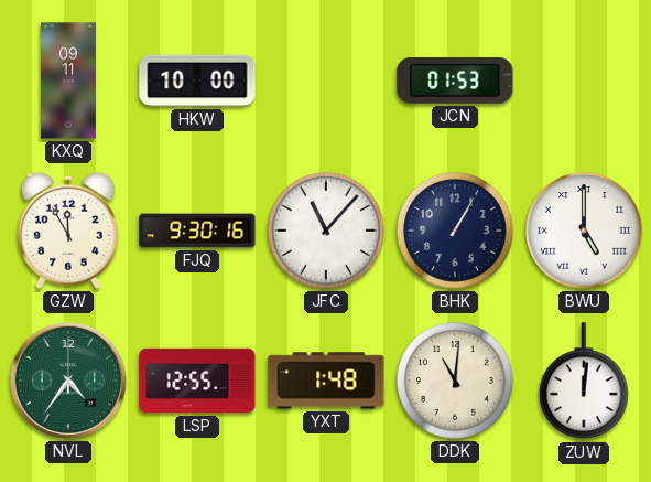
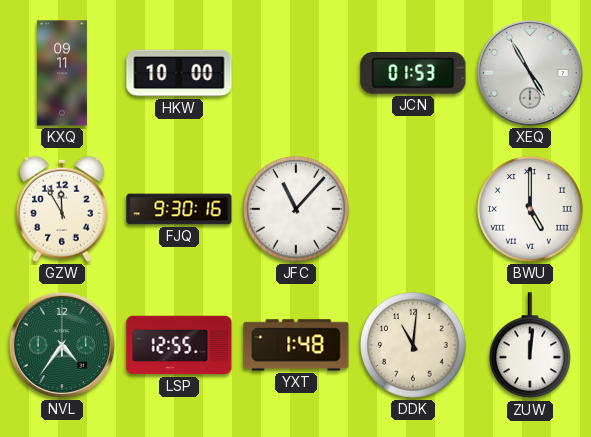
XEQ: none -> 4:55
BHK: 1:05 -> none
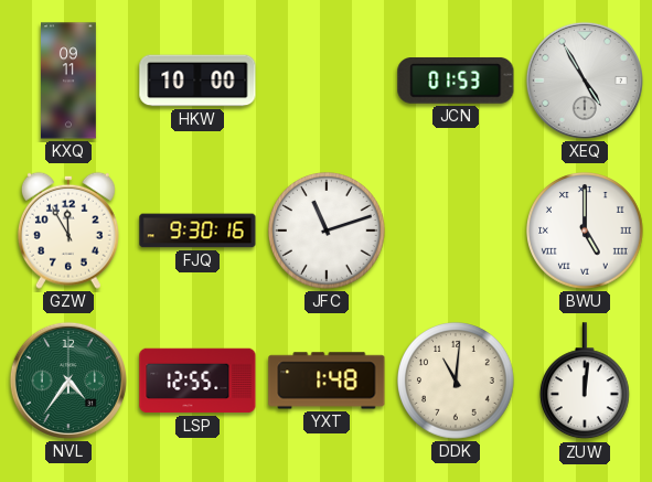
JFC: 11:07 -> 11:12
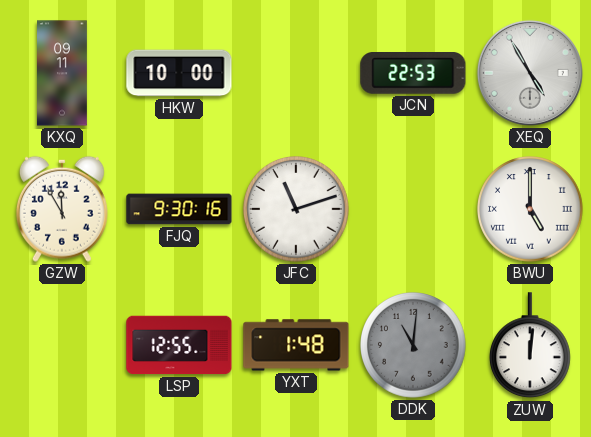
JCN: 01:53 -> 22:53
NVL: 4:36 -> none
DDK dial: cream -> grey
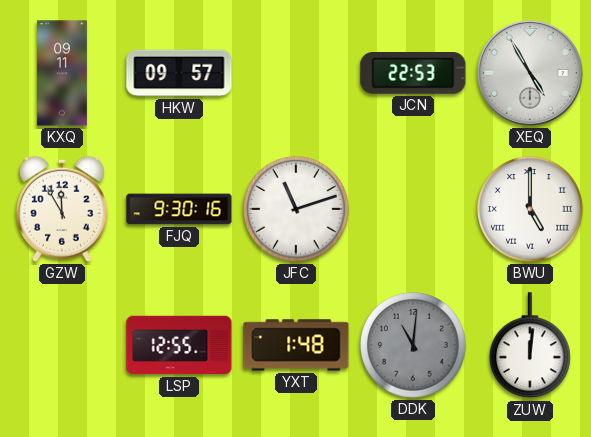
HKW: 10:00 -> 09:57
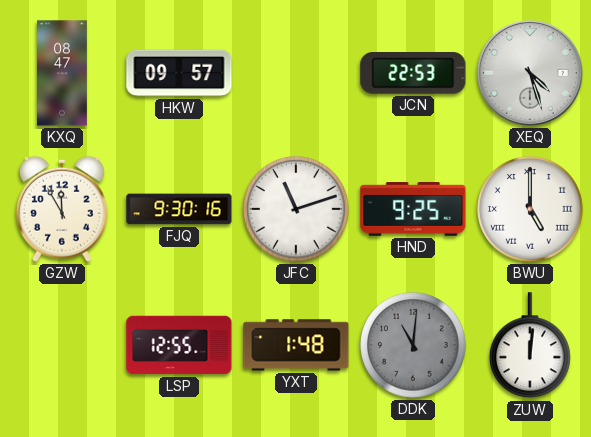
KXQ: 09:11 -> 08:47
XEQ: 4:55 -> 4:27
HND: none -> 9:25
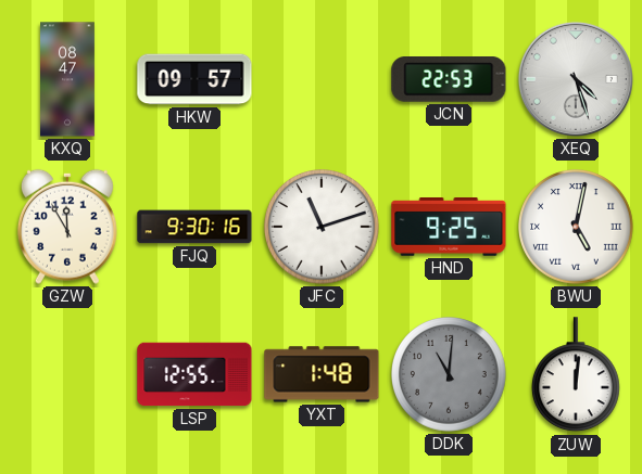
BWU: 5:00 -> 5:02
